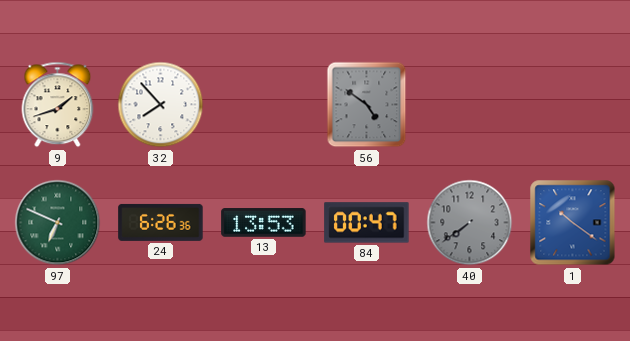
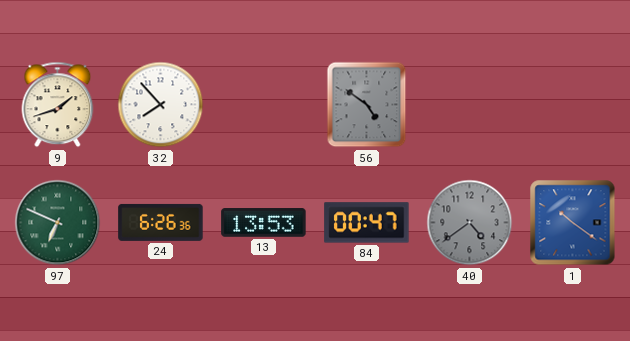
40: 7:39 -> 4:39
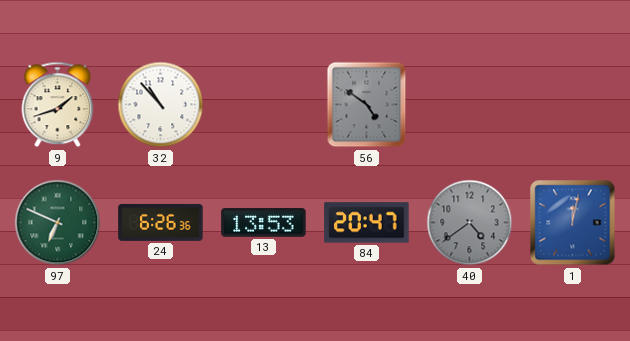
32: 7:53 -> 10:53
84: 00:47 -> 20:47
1: 10:21 -> 12:02
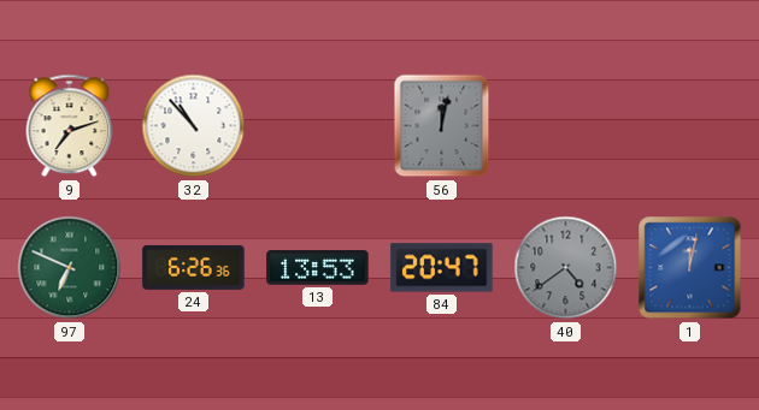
9: 1:42 -> 7:12
56: 4:51 -> 12:02
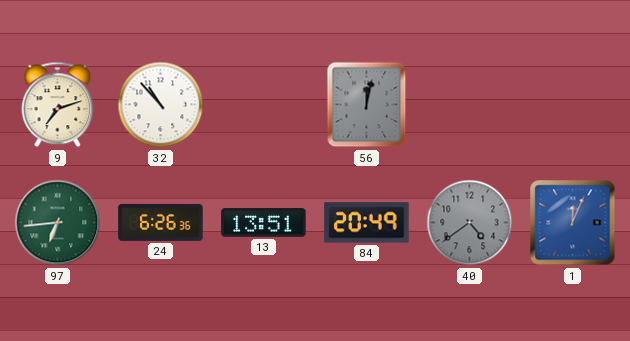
97: 6:49 -> 6:44
13: 13:53 -> 13:51
84: 20:47 -> 20:49
1: 12:02 -> 12:04
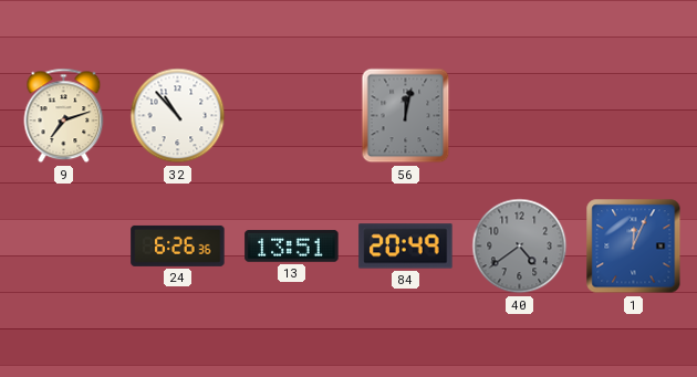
97: 6:44 -> none
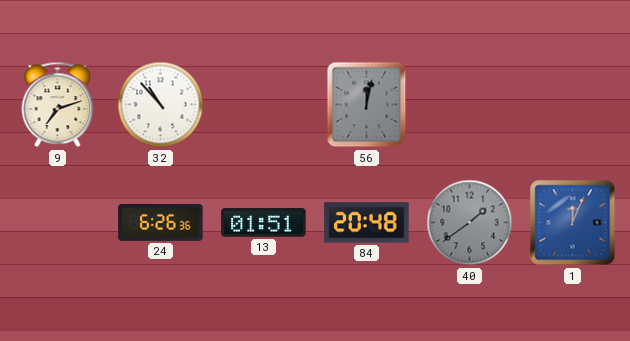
13: 13:51 -> 01:51
84: 20:49 -> 20:48
40: 4:39 -> 1:39
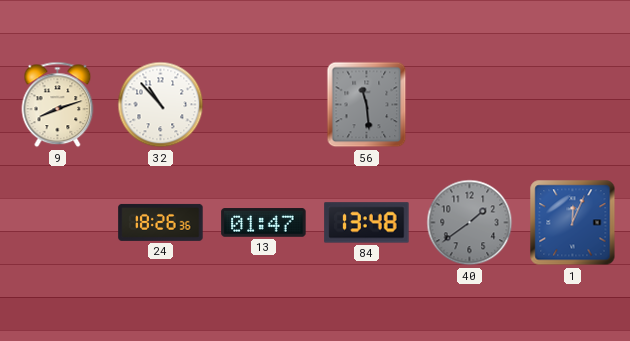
9: 7:12 -> 8:12
56: 12:02 -> 11:29
24: 6:26 -> 18:26
13: 01:51 -> 01:47
84: 20:48 -> 13:48
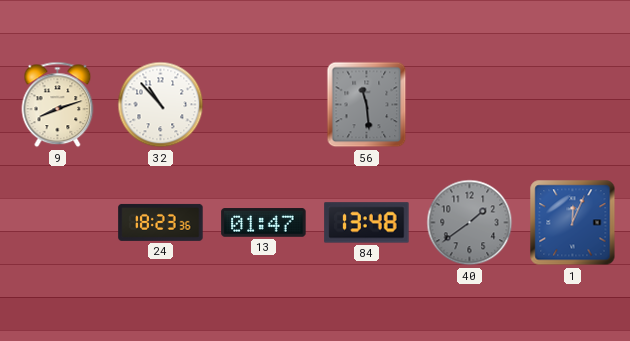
24: 18:26 -> 18:23
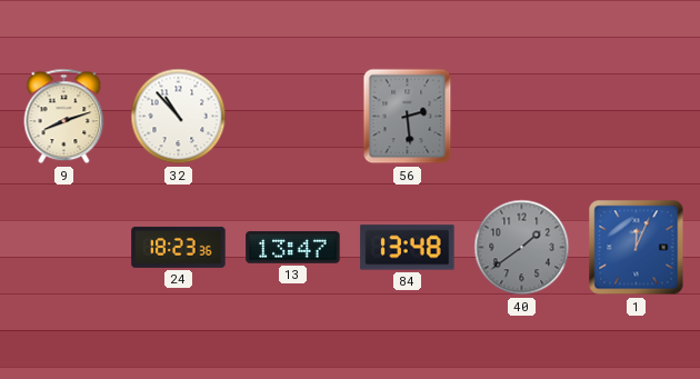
56: 11:29 -> 2:29
13: 01:47 -> 13:47
